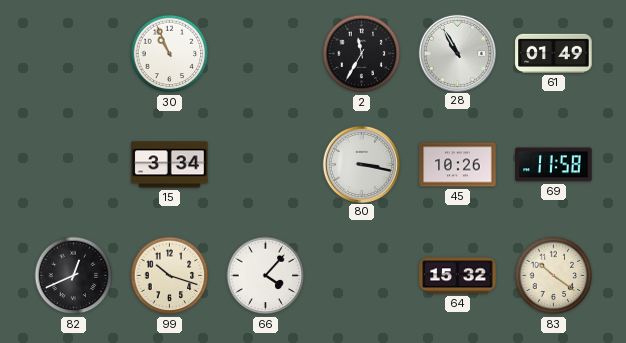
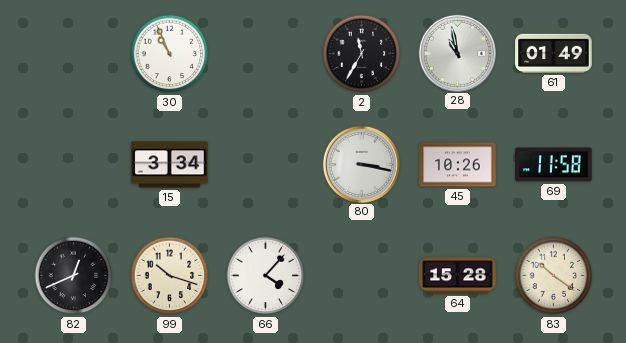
28: 10:55 -> 10:58
64: 15:32 -> 15:28
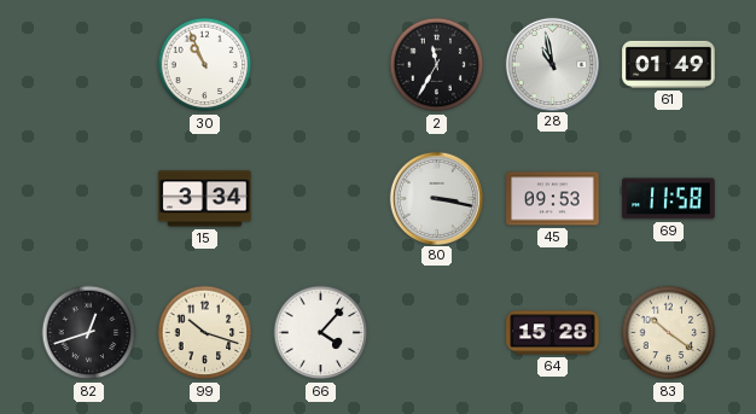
45: 10:26 -> 09:53
82: 12:41 -> 12:42
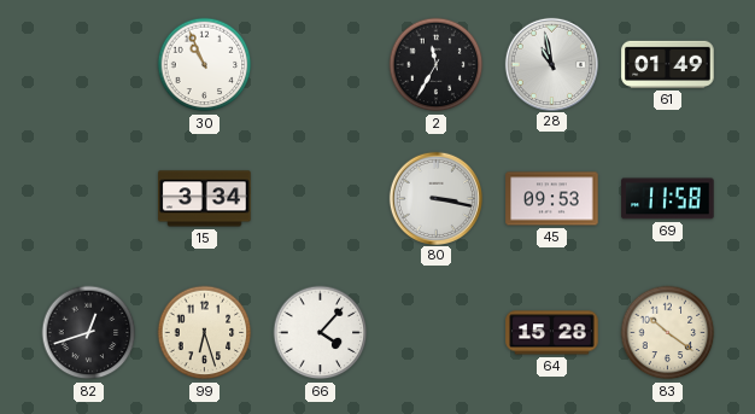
99: 10:18 -> 6:27
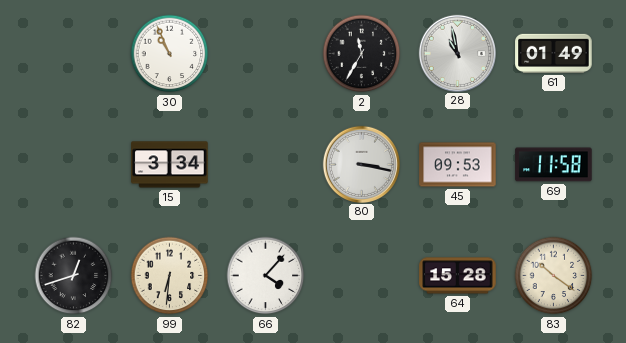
99: 6:27 -> 6:31
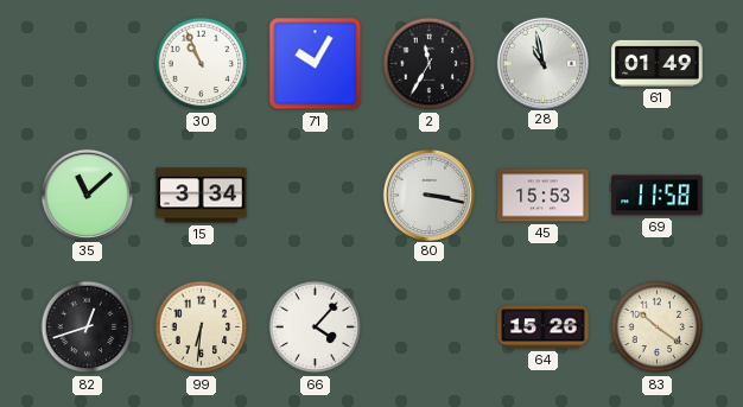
71: none -> 10:05
35: none -> 11:08
45: 09:53 -> 15:53
64: 15:28 -> 15:26
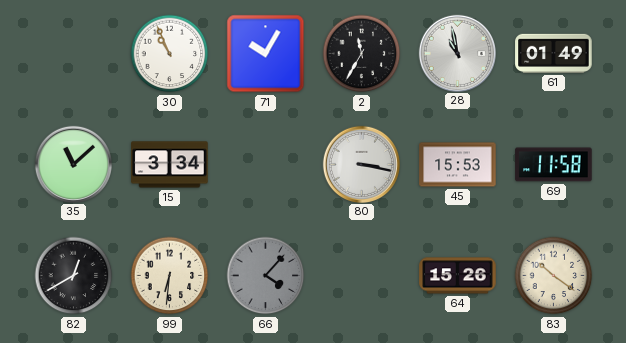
82: 12:42 -> 12:40
66 dial: white -> grey
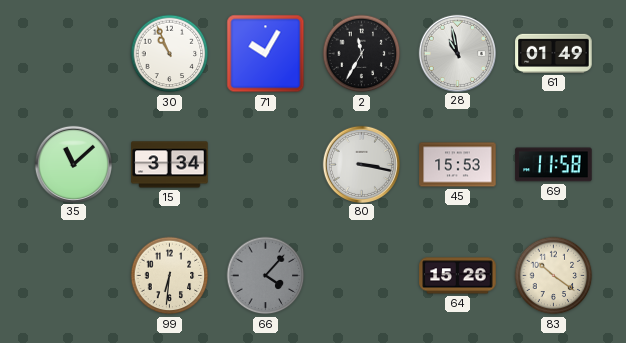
82: 12:40 -> none
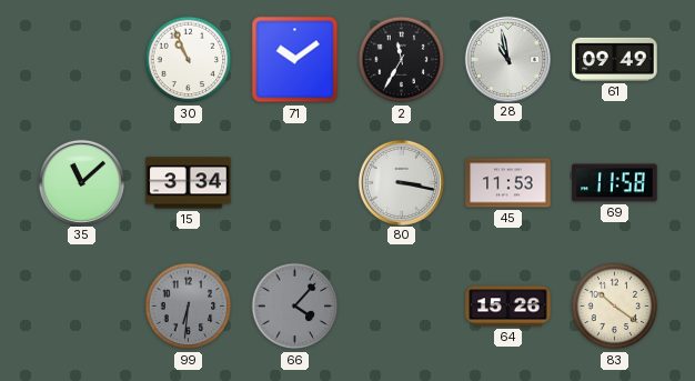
71: 10:05 -> 10:09
61: 01:49 -> 09:49
45: 15:53 -> 11:53
99 dial: cream -> grey
